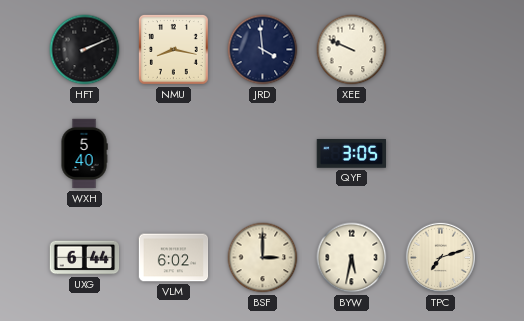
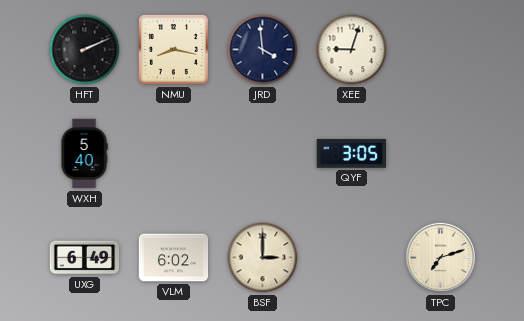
XEE: 9:49 -> 9:03
UXG: 6:44 -> 6:49
BYW: 5:32 -> none
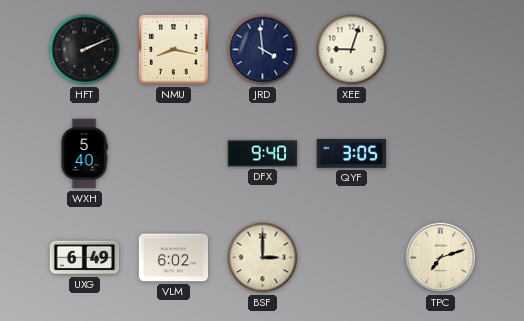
DFX: none -> 9:40
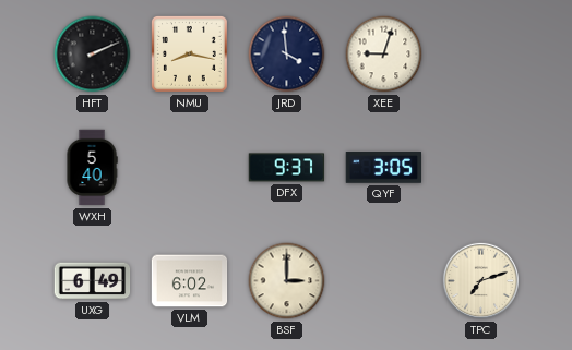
DFX: 9:40 -> 9:37
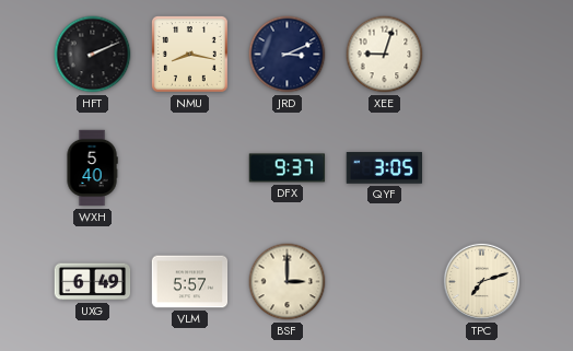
JRD: 3:59 -> 3:11
VLM: 6:02 -> 5:57
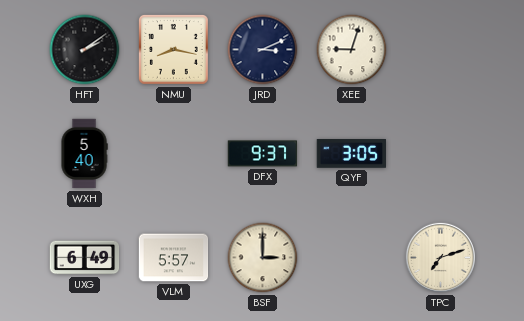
HFT: 2:11 -> 2:09
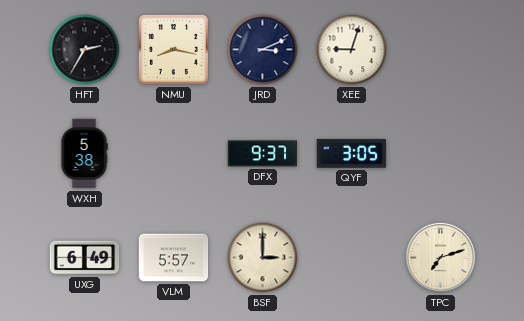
HFT: 2:09 -> 2:35
WXH: 5:40 -> 5:38
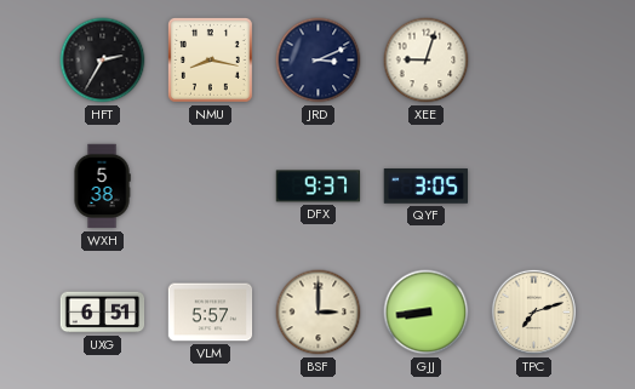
UXG: 6:49 -> 6:51
GJJ: none -> 8:44
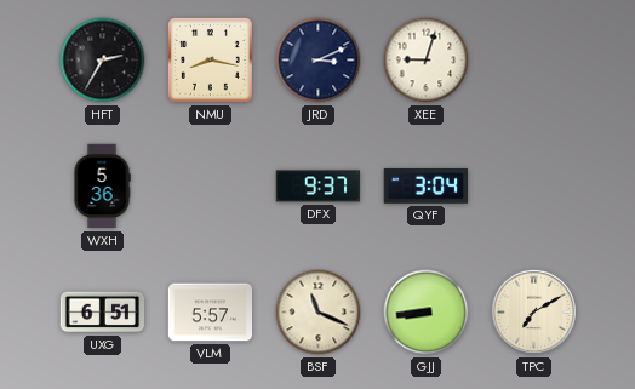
WXH: 5:38 -> 5:36
QYF: 3:05 -> 3:04
BSF: 3:00 -> 11:19
TPC: 7:12 -> 7:10
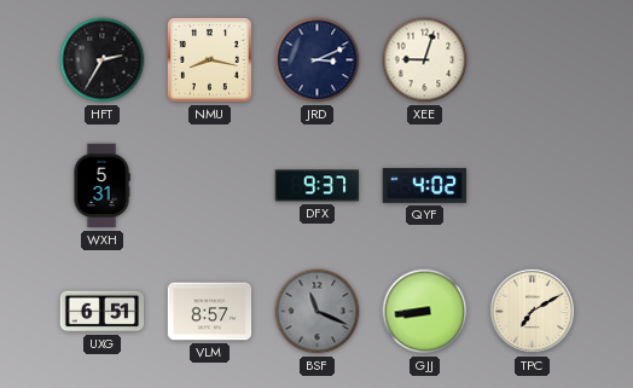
WXH: 5:36 -> 5:31
QYF: 3:04 -> 4:02
VLM: 5:57 -> 8:57
BSF dial: cream -> grey
